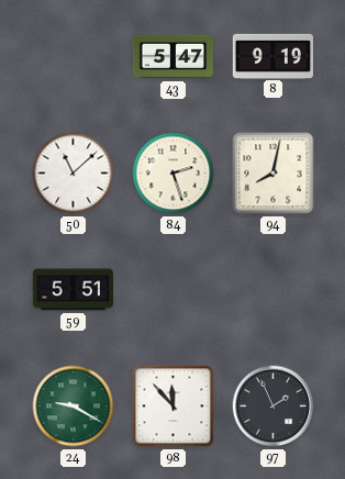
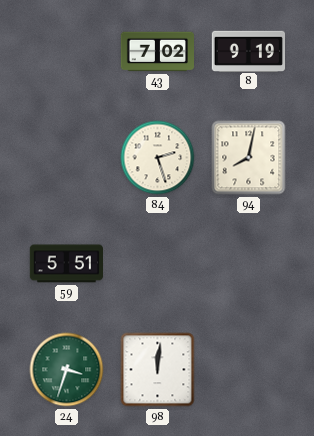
43: 5:47 -> 7:02
50: 11:08 -> none
24: 9:20 -> 3:33
98: 11:53 -> 12:01
97: 1:56 -> none
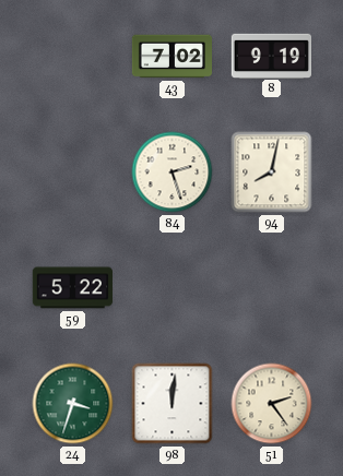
59: 5:51 -> 5:22
51: none -> 2:24
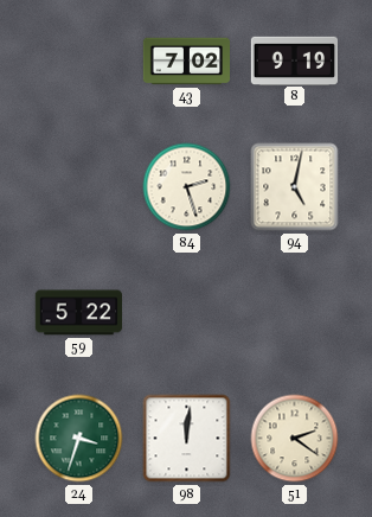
94: 8:02 -> 5:02
51: 2:24 -> 2:21
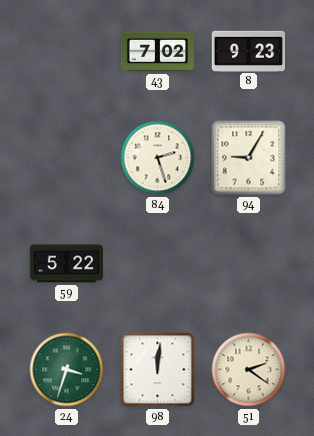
8: 9:19 -> 9:23
94: 5:02 -> 9:05
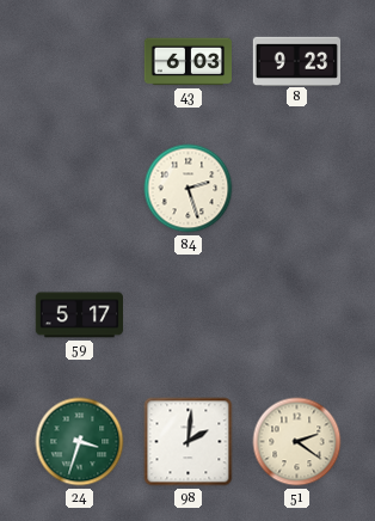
43: 7:02 -> 6:03
94: 9:05 -> none
59: 5:22 -> 5:17
98: 12:01 -> 2:01
